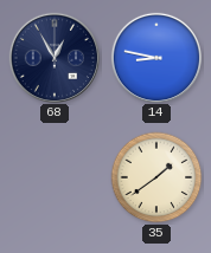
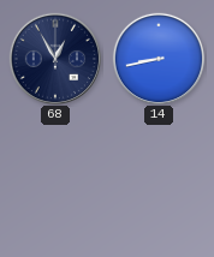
14: 8:47 -> 8:43
35: 1:39 -> none
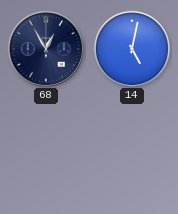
14: 8:43 -> 5:02
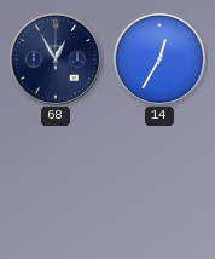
14: 5:02 -> 12:35
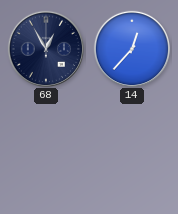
14: 12:35 -> 12:37
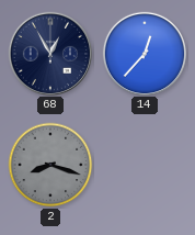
2: none -> 8:18
